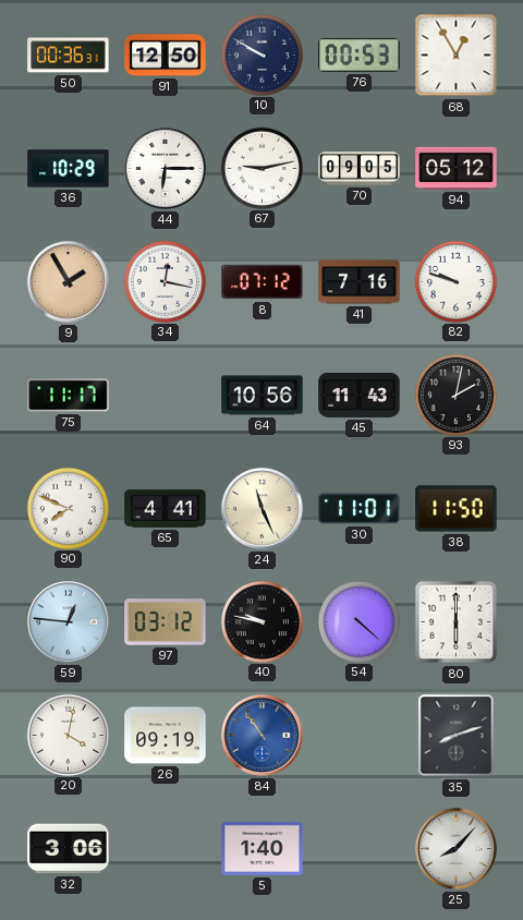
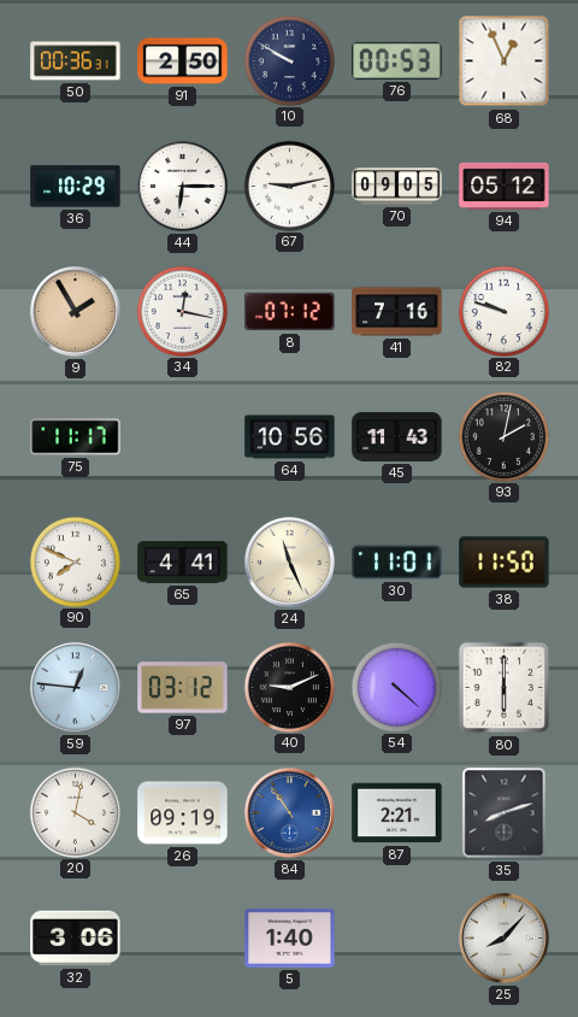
91: 12:50 -> 2:50
68: 12:55 -> 12:56
40: 9:47 -> 9:11
87: none -> 2:21
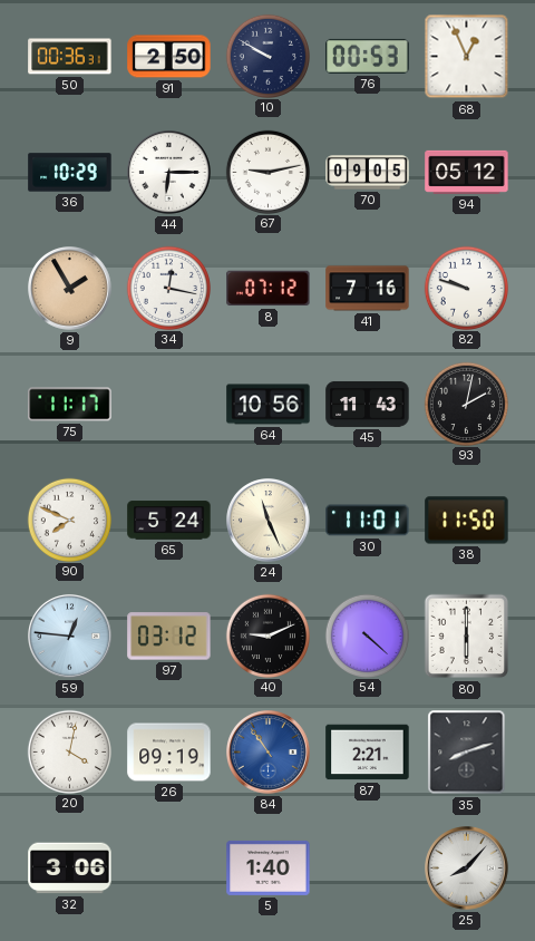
65: 4:41 -> 5:24
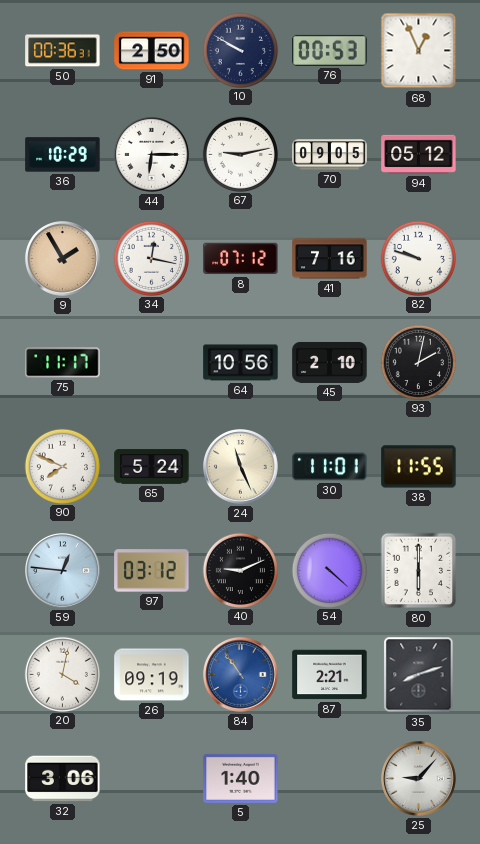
45: 11:43 -> 2:10
38: 11:50 -> 11:55
25: 8:07 -> 9:07
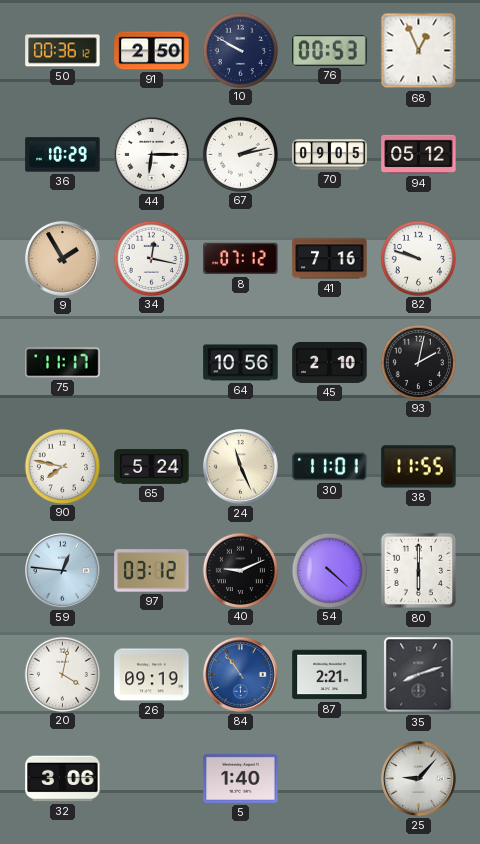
50: 00:36:31 -> 00:36:12
67: 9:13 -> 2:13
90: 7:49 -> 7:47
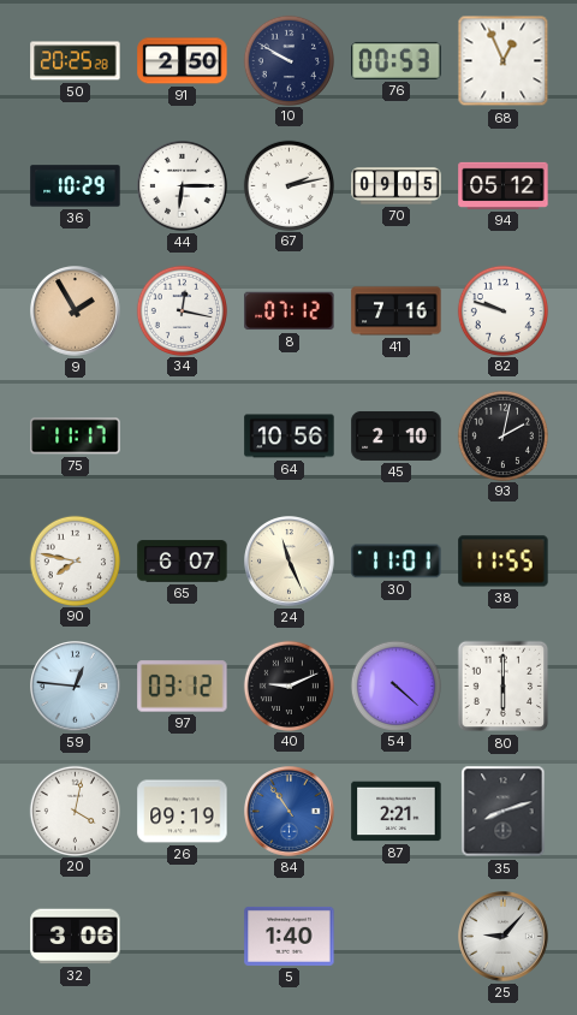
50: 00:36 -> 20:25
65: 5:24 -> 6:07
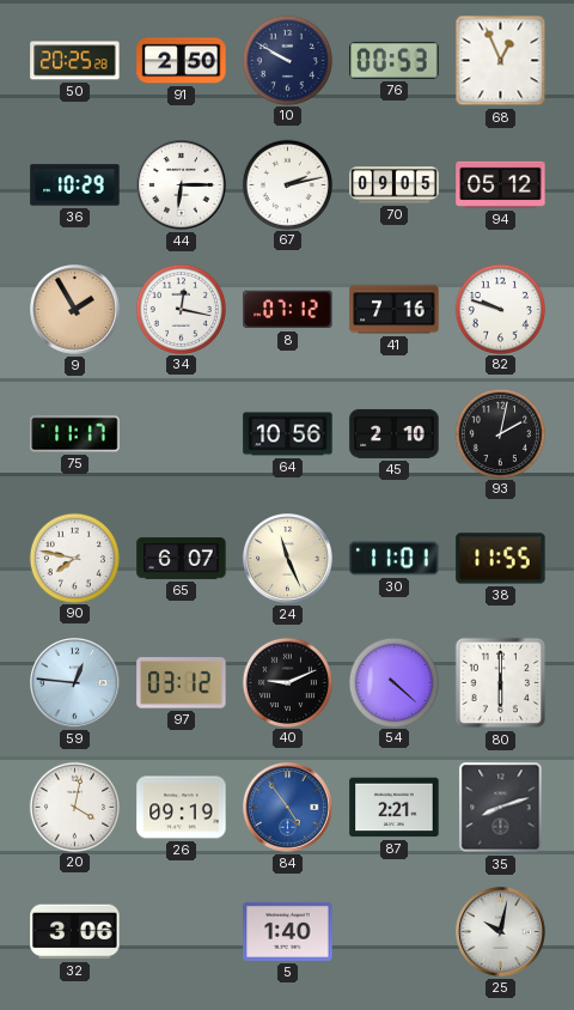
84: 10:54 -> 4:54
25: 9:07 -> 10:02
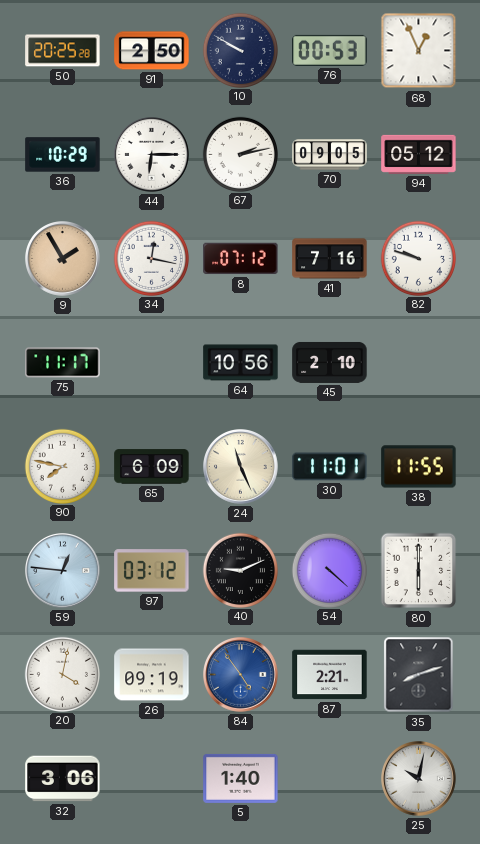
93: 2:02 -> none
65: 6:07 -> 6:09
